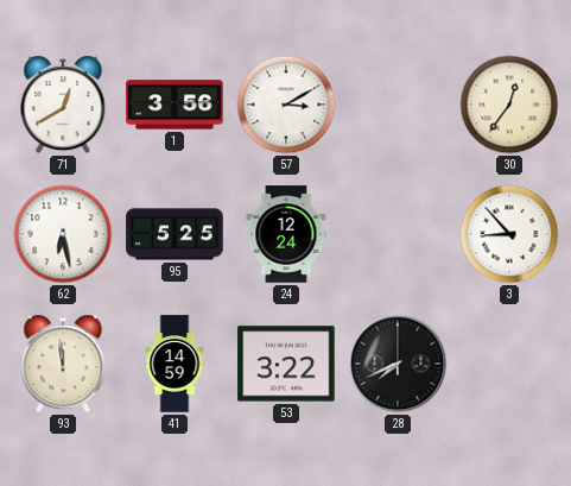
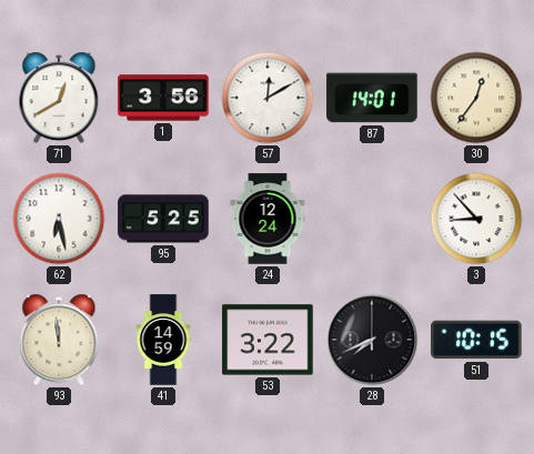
57: 3:10 -> 12:10
87: none -> 14:01
51: none -> 10:15
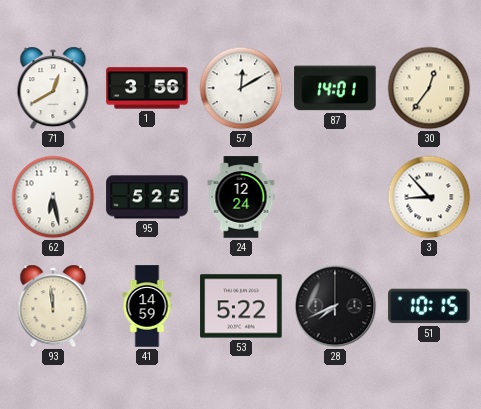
53: 3:22 -> 5:22
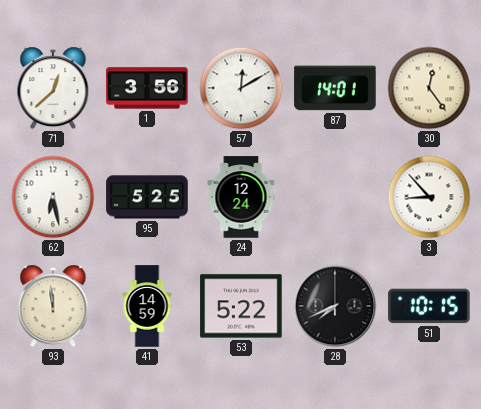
71: 12:40 -> 12:38
30: 12:36 -> 12:24
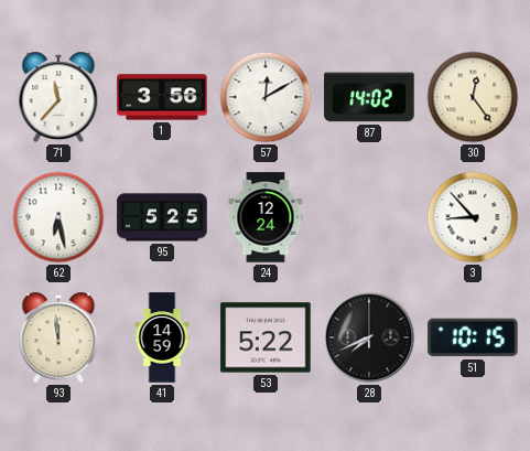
71: 12:38 -> 11:37
87: 14:01 -> 14:02
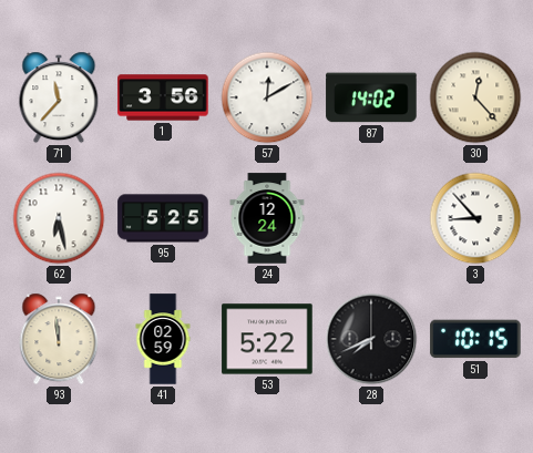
30: 12:24 -> 12:23
41: 14:59 -> 02:59
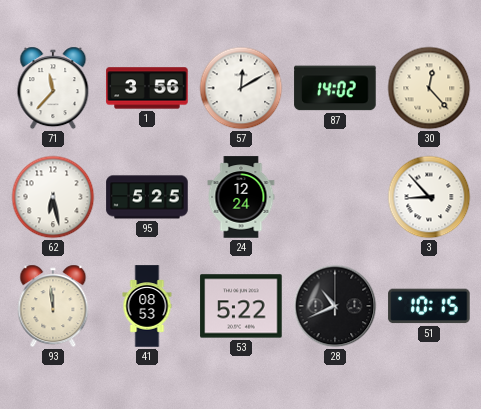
41: 02:59 -> 08:53
28: 7:41 -> 10:41
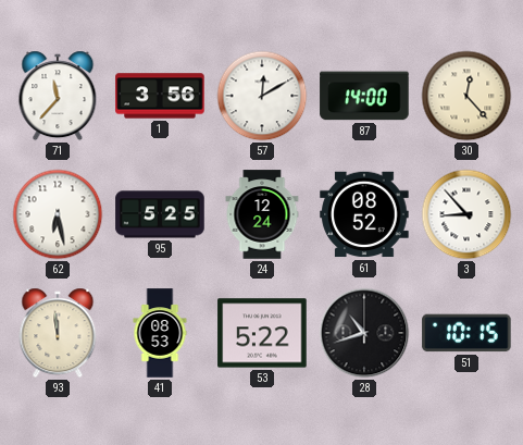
87: 14:02 -> 14:00
61: none -> 08:52
28: 10:41 -> 10:42
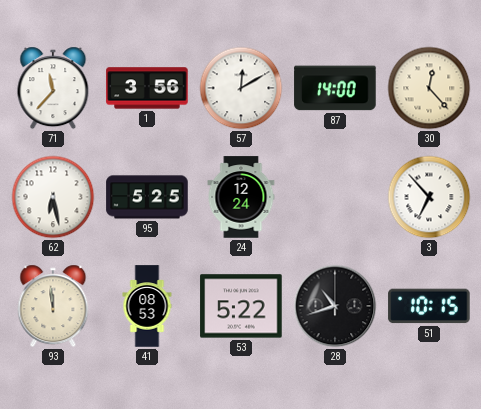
61: 08:52 -> none
3: 8:53 -> 6:53
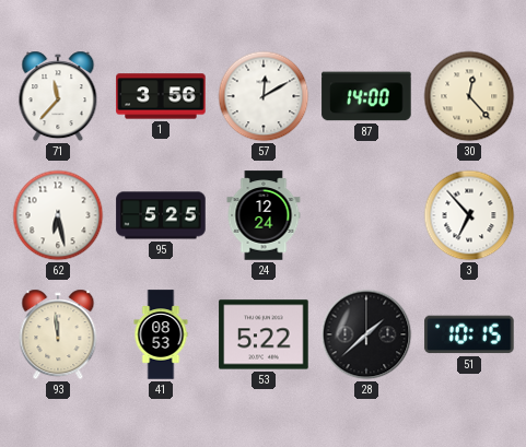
28: 10:42 -> 1:38
